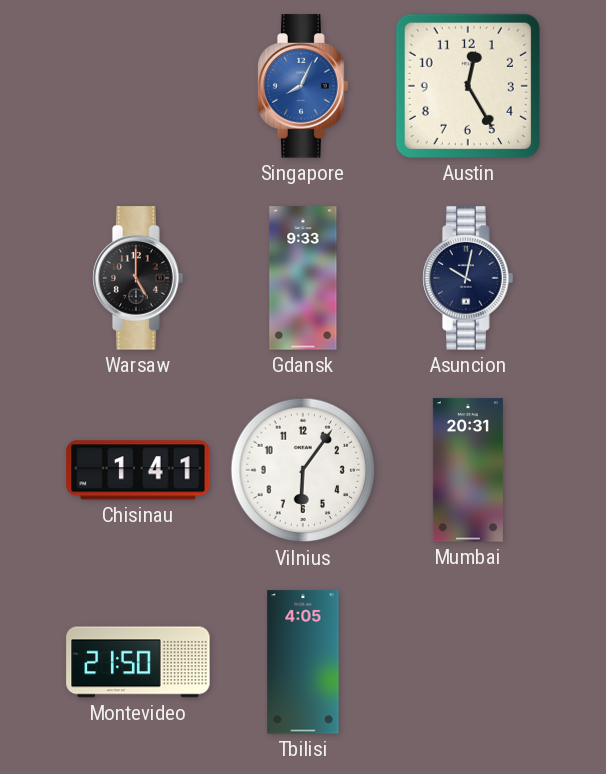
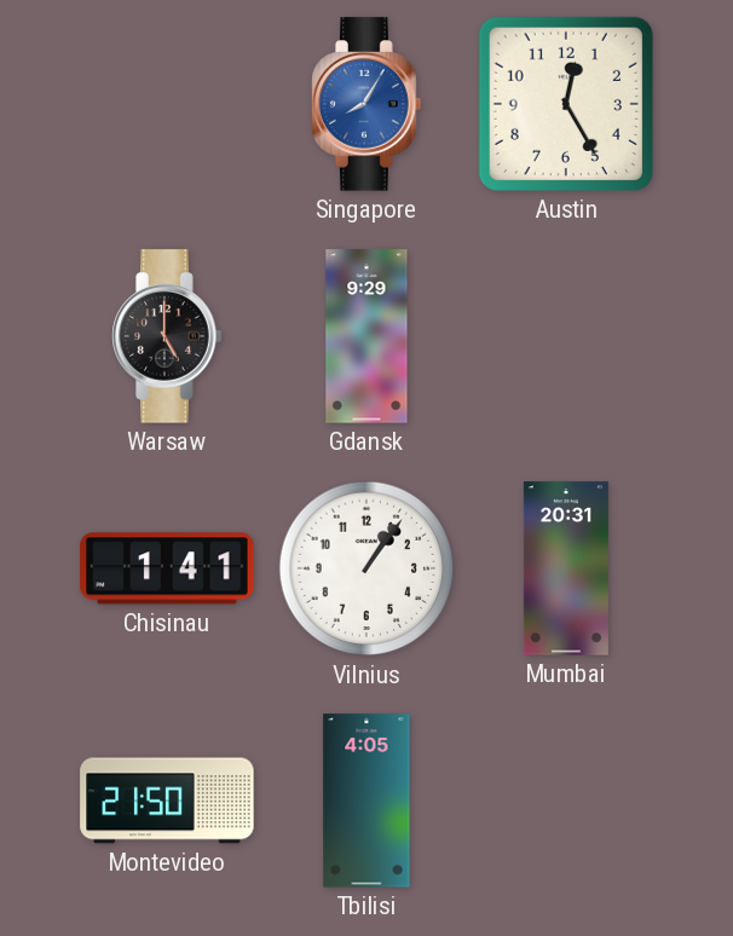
Singapore: 8:04 -> 8:05
Gdansk: 9:33 -> 9:29
Asuncion: 10:02 -> none
Vilnius: 6:06 -> 1:06
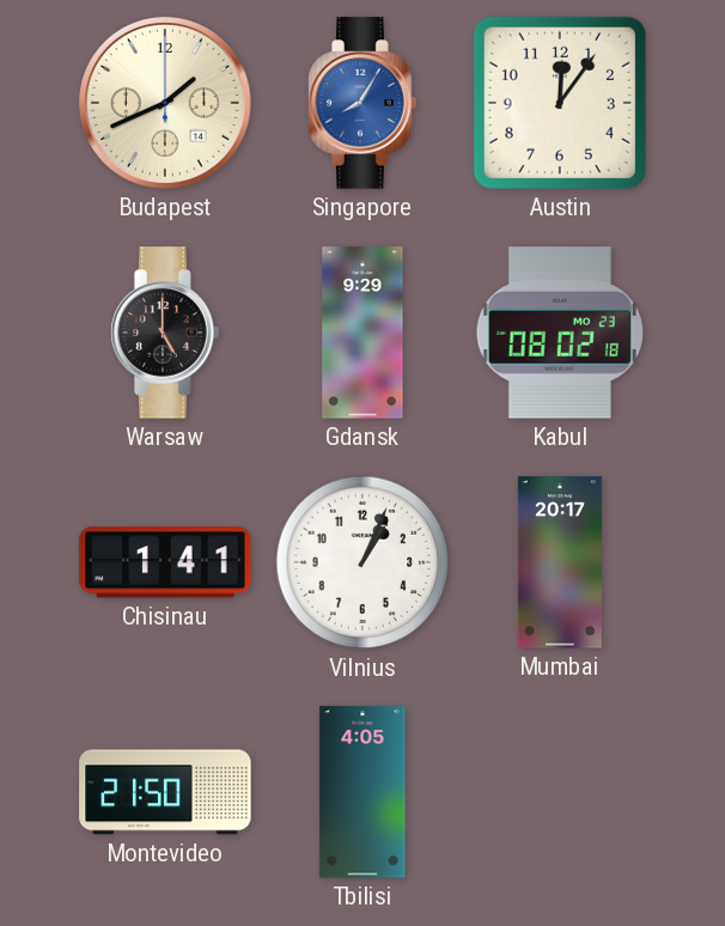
Budapest: none -> 1:41
Austin: 12:25 -> 12:06
Kabul: none -> 08:02
Vilnius: 1:06 -> 1:04
Mumbai: 20:31 -> 20:17
